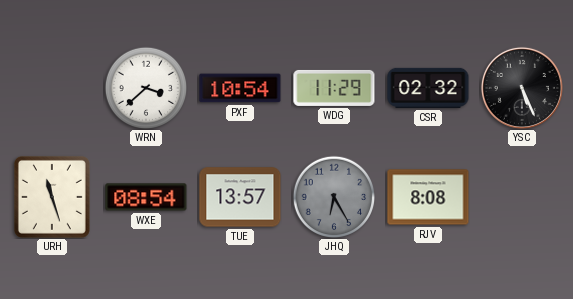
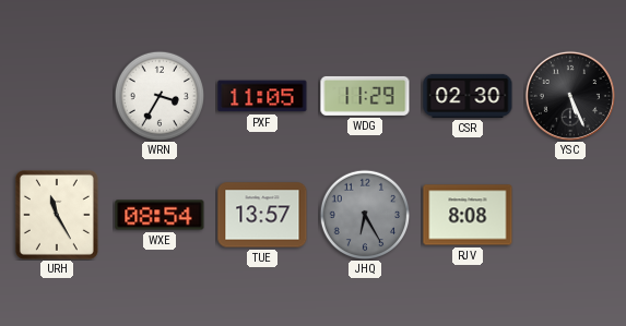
WRN: 3:38 -> 3:35
PXF: 10:54 -> 11:05
CSR: 02:32 -> 02:30
URH: 11:27 -> 11:25
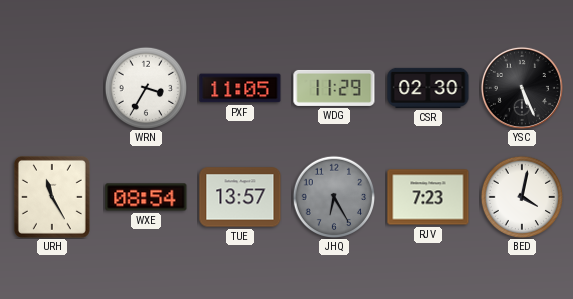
RJV: 8:08 -> 7:23
BED: none -> 4:02
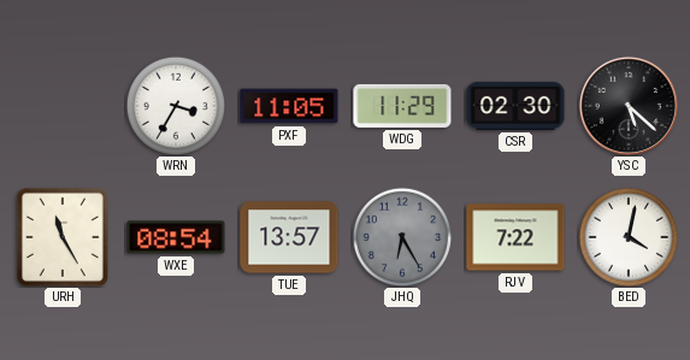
YSC: 5:26 -> 5:22
RJV: 7:23 -> 7:22
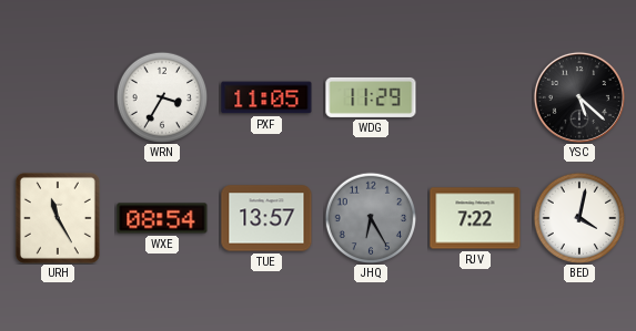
CSR: 02:30 -> none
